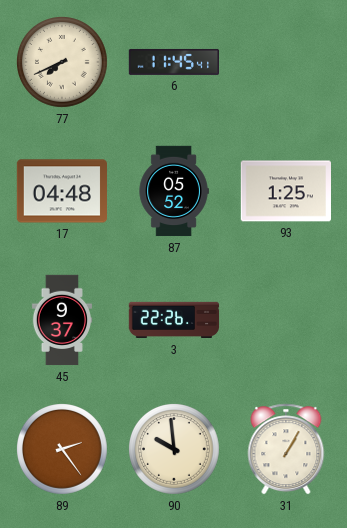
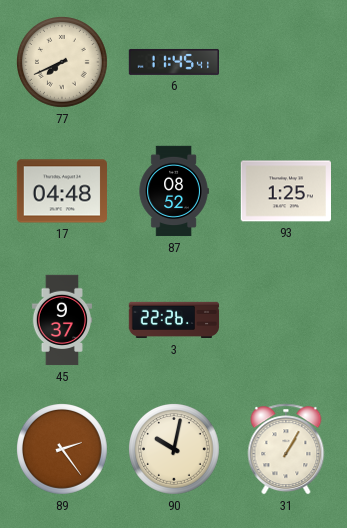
87: 05:52 -> 08:52
90: 9:59 -> 10:02
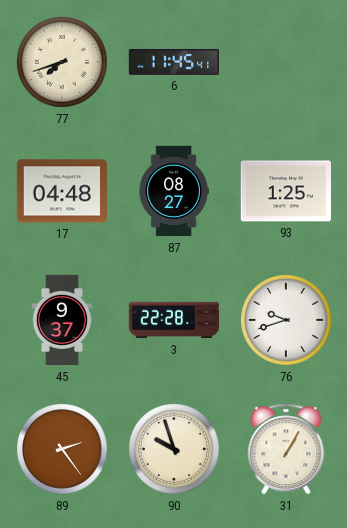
77: 7:41 -> 7:42
87: 08:52 -> 08:27
3: 22:26 -> 22:28
76: none -> 9:42
90: 10:02 -> 9:57
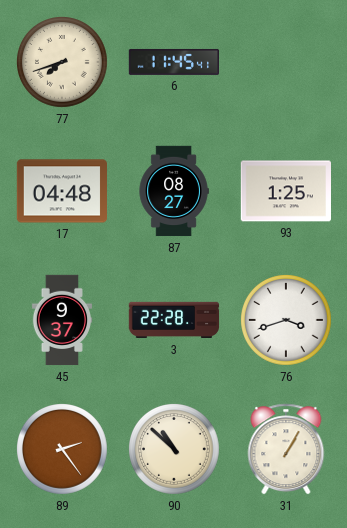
76: 9:42 -> 3:42
90: 9:57 -> 10:52
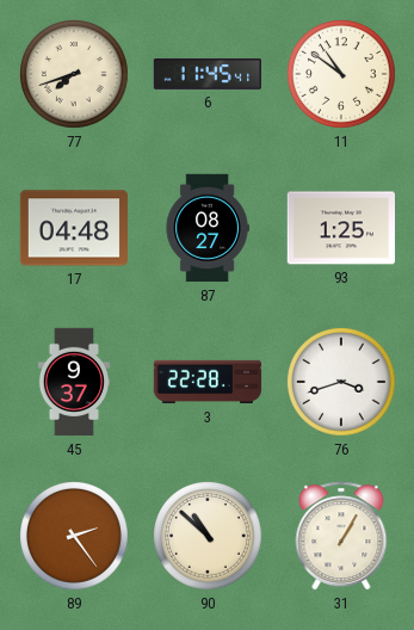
11: none -> 10:51
